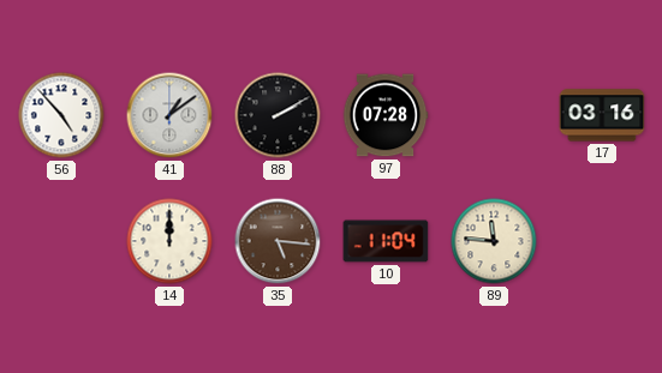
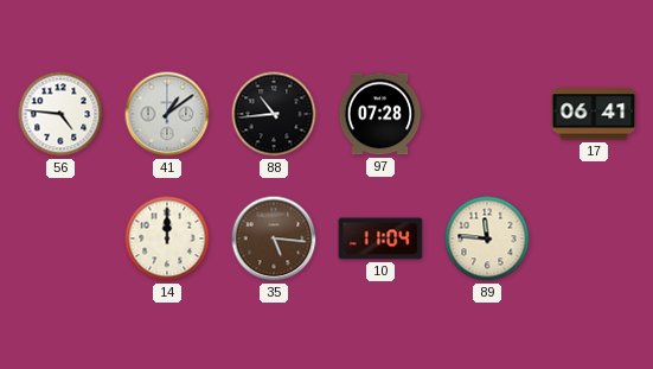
56: 4:53 -> 4:46
88: 2:10 -> 10:44
17: 03:16 -> 06:41
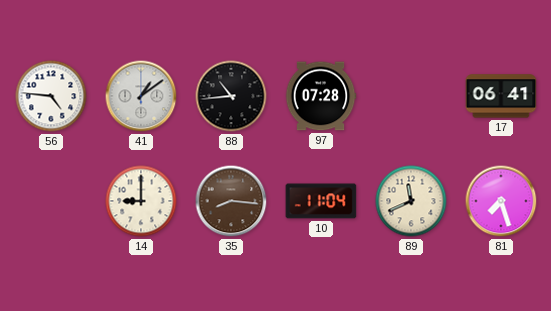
14: 12:00 -> 9:00
35: 5:16 -> 8:16
89: 11:46 -> 11:41
81: none -> 7:27
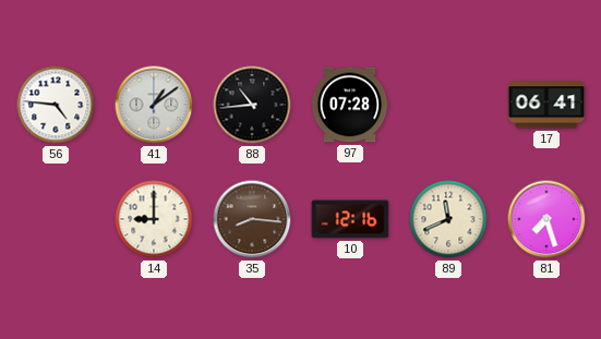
10: 11:04 -> 12:16
